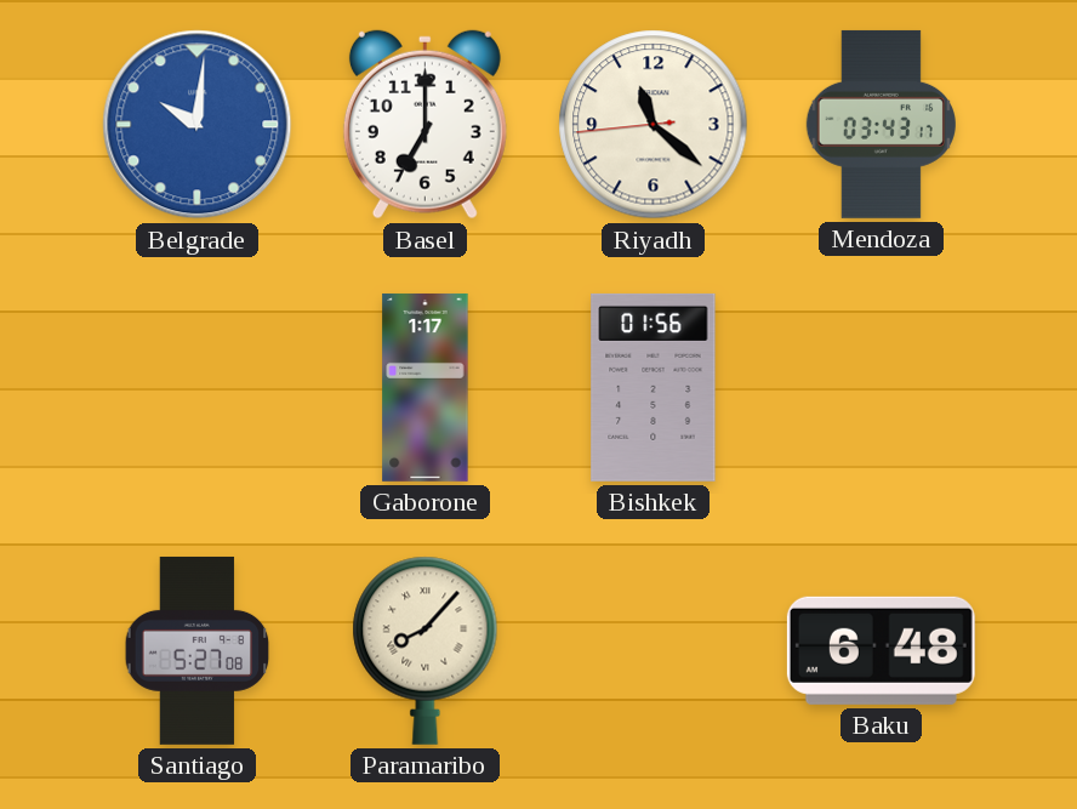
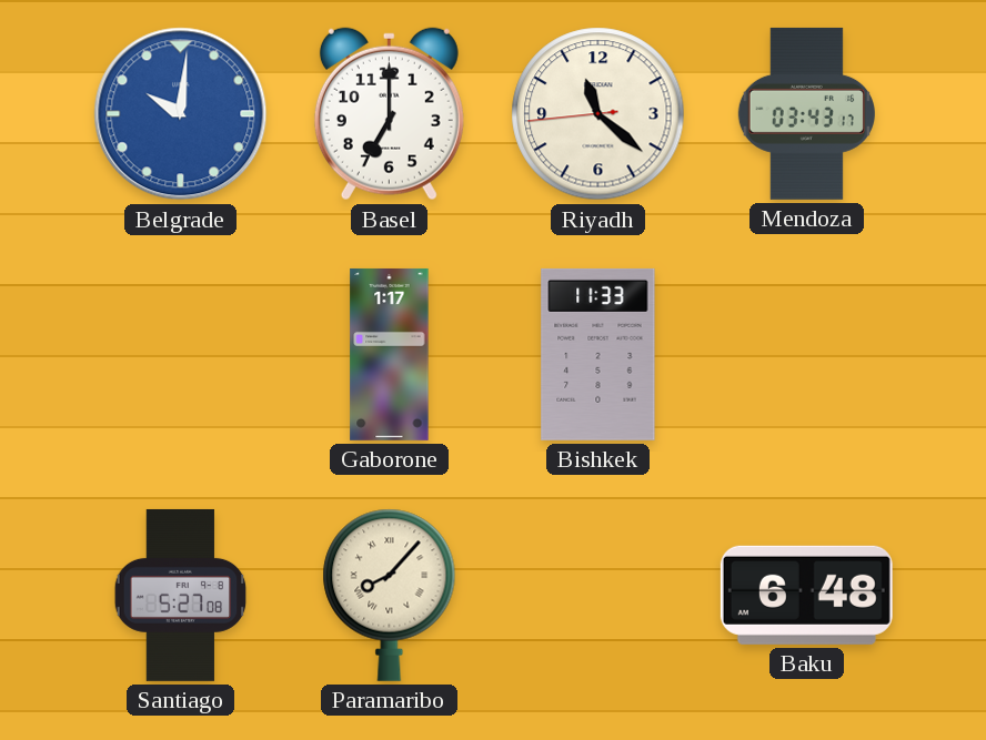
Bishkek: 01:56 -> 11:33
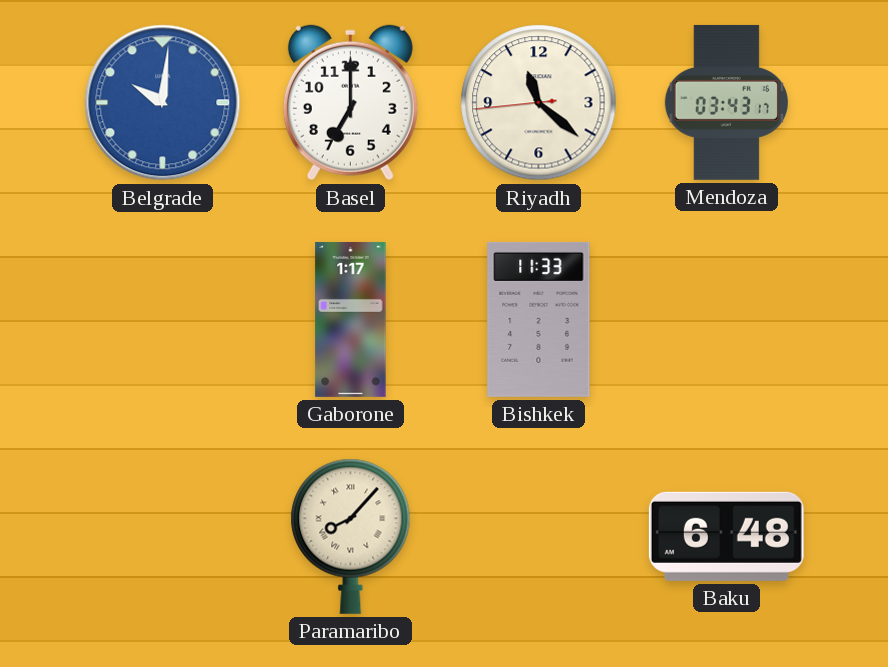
Santiago: 5:27 -> none
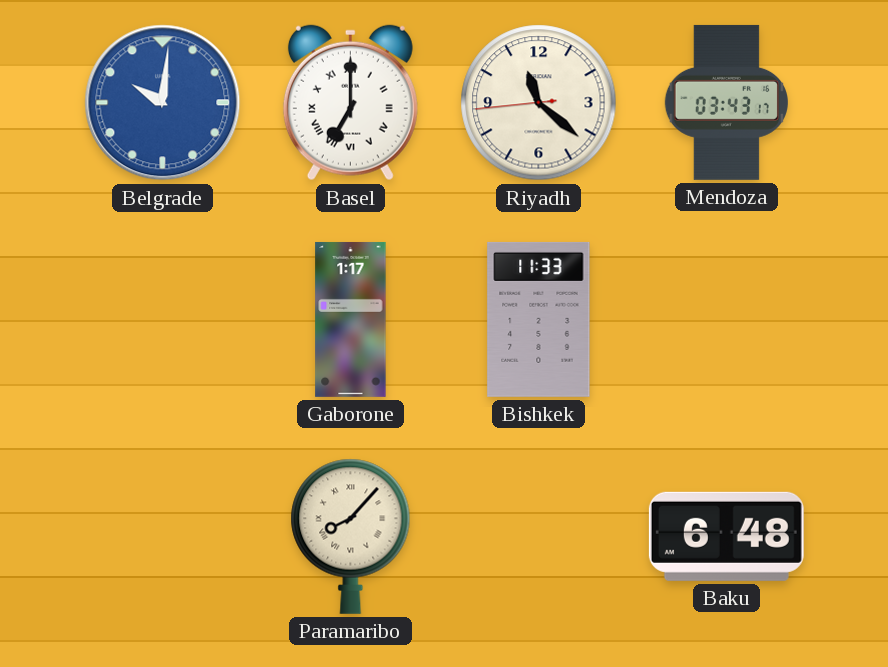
Basel numerals: Arabic -> Roman
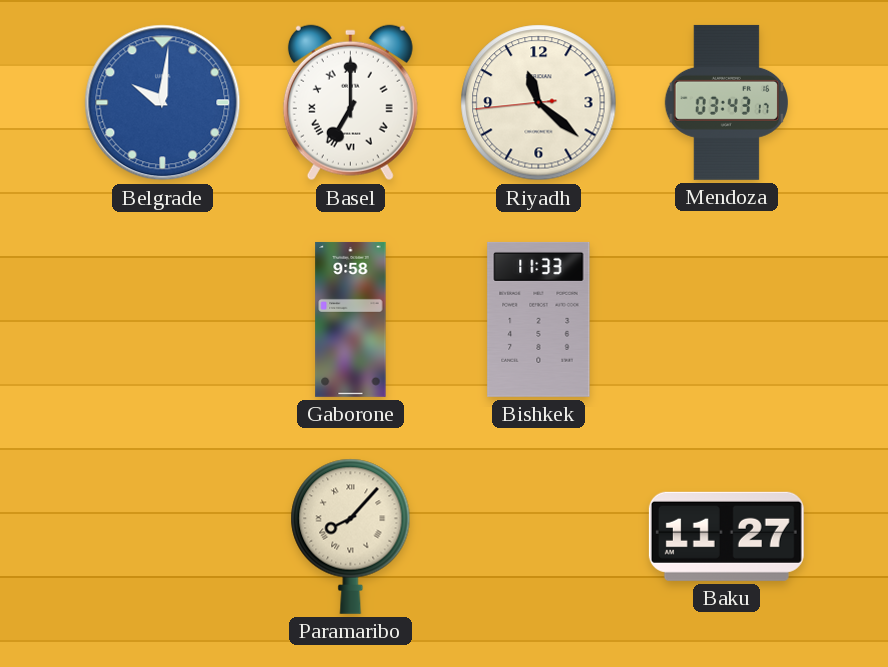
Gaborone: 1:17 -> 9:58
Baku: 6:48 -> 11:27
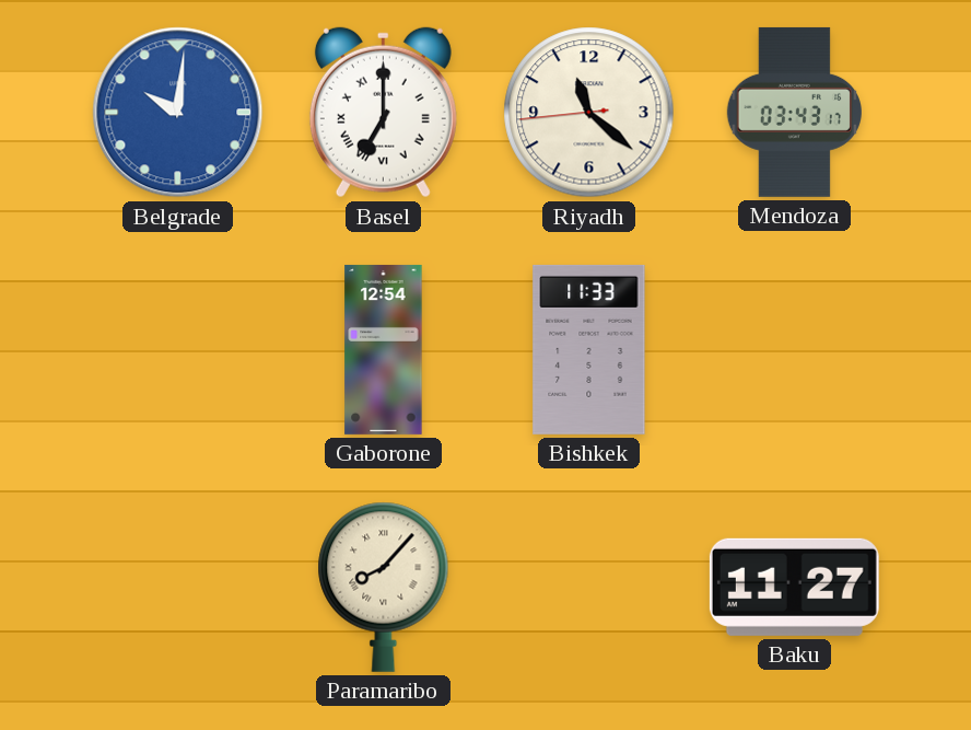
Gaborone: 9:58 -> 12:54
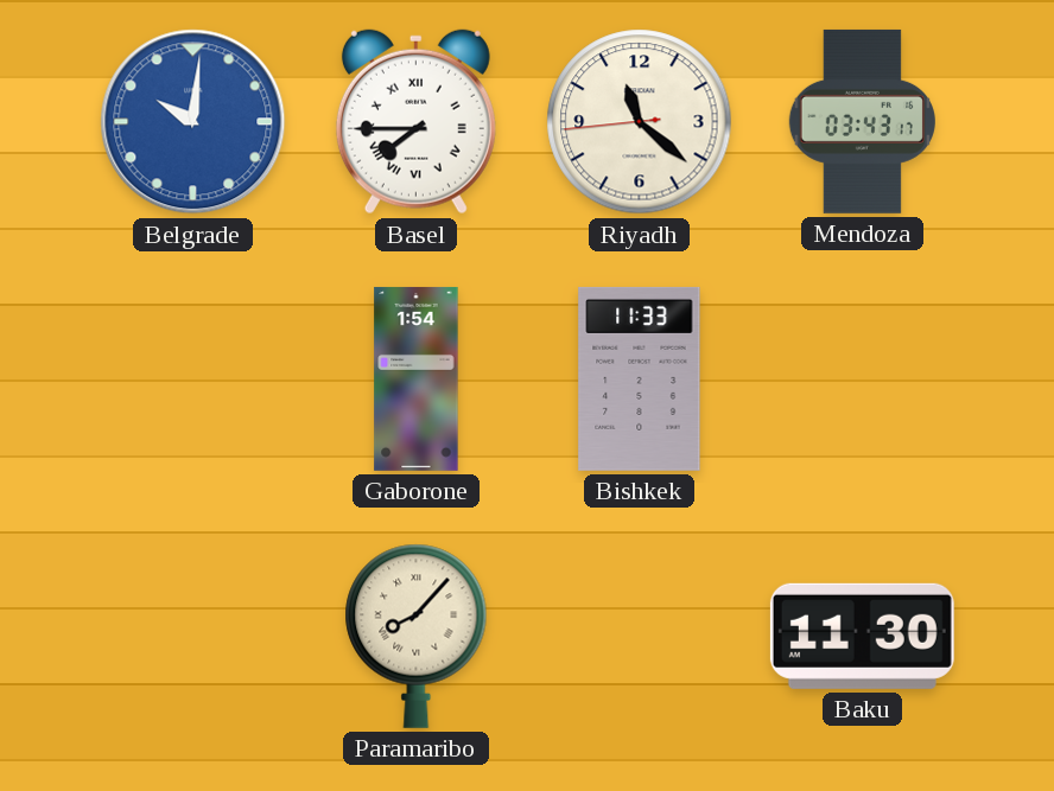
Basel: 7:00 -> 7:45
Gaborone: 12:54 -> 1:54
Baku: 11:27 -> 11:30
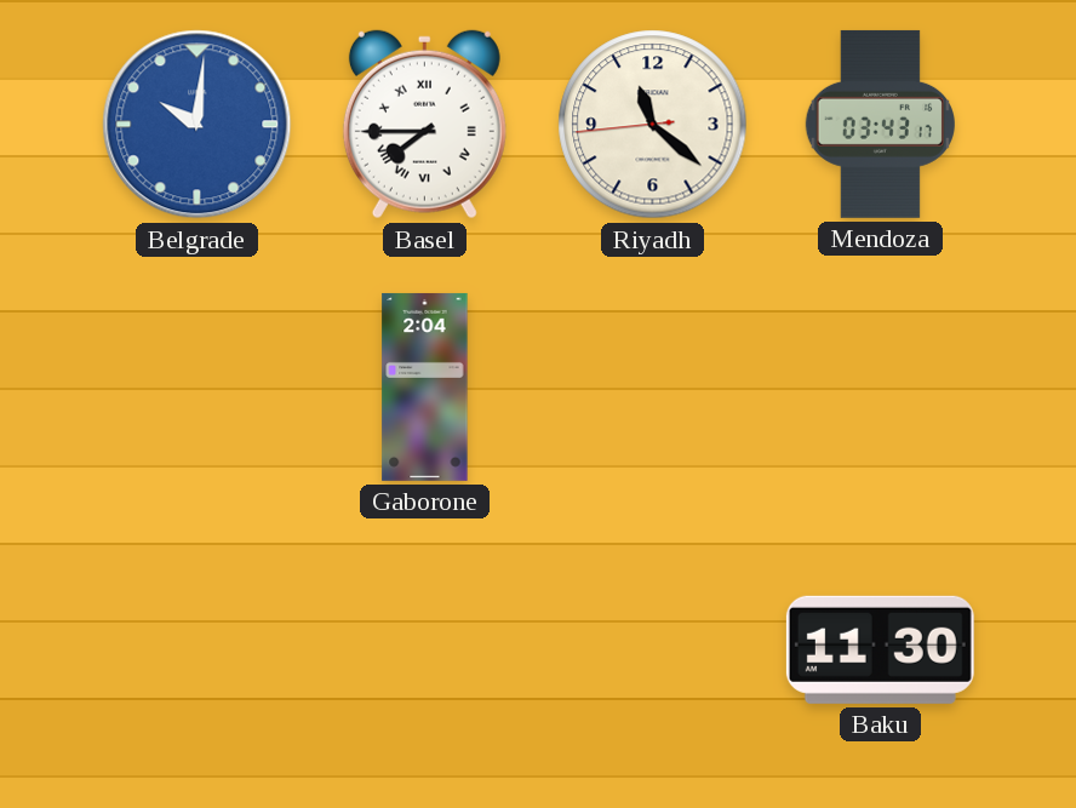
Gaborone: 1:54 -> 2:04
Bishkek: 11:33 -> none
Paramaribo: 8:07 -> none
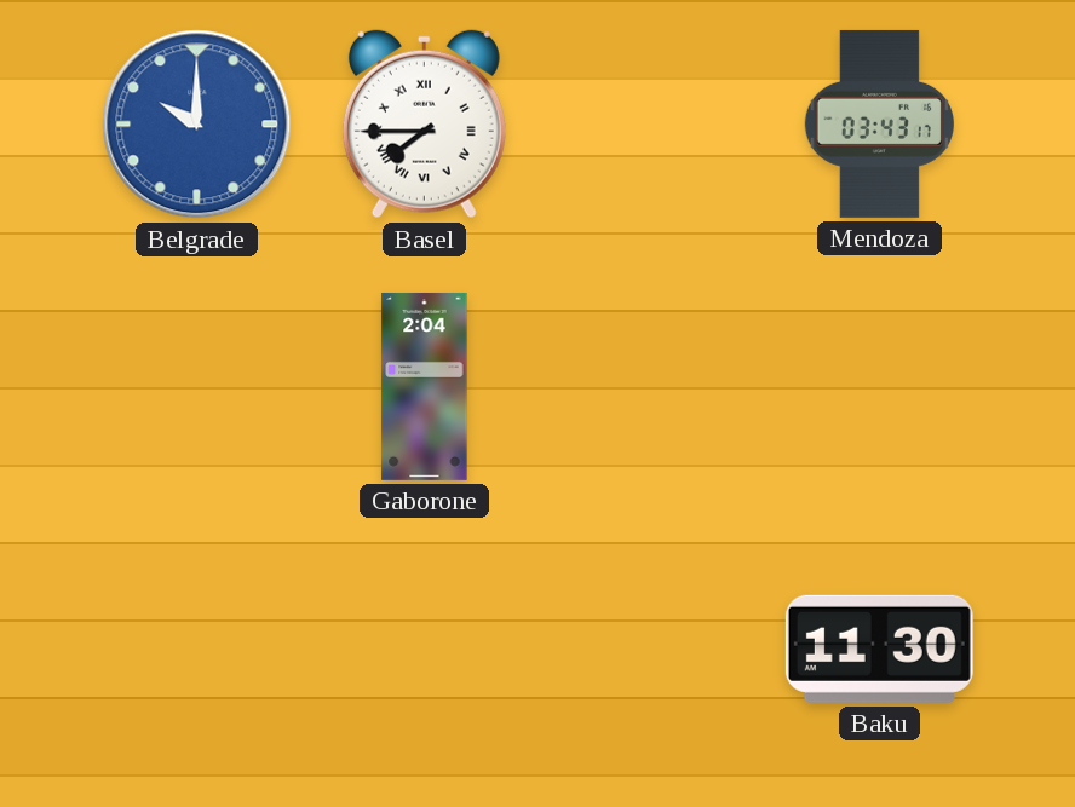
Belgrade: 10:01 -> 10:00
Riyadh: 11:21 -> none
